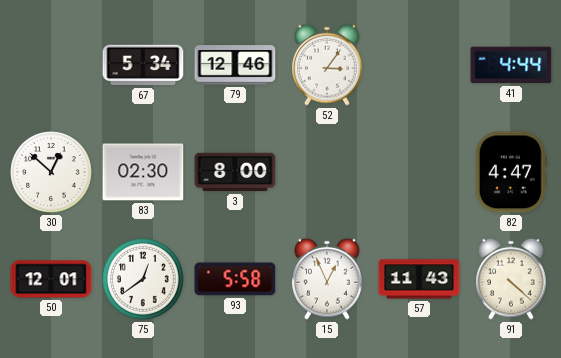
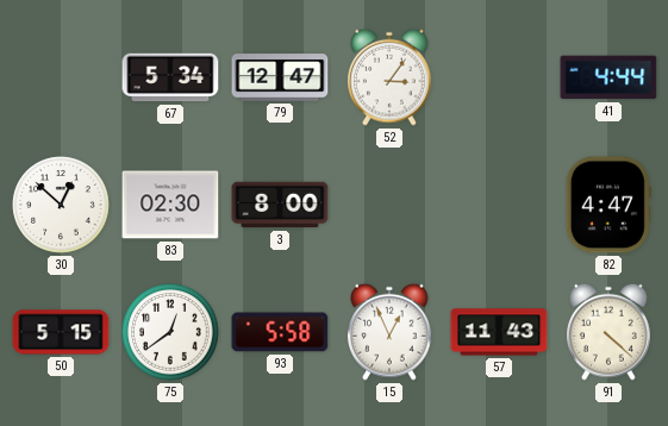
79: 12:46 -> 12:47
50: 12:01 -> 5:15
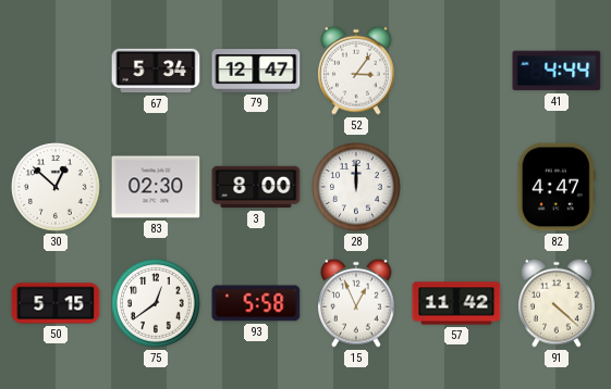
28: none -> 12:00
57: 11:43 -> 11:42
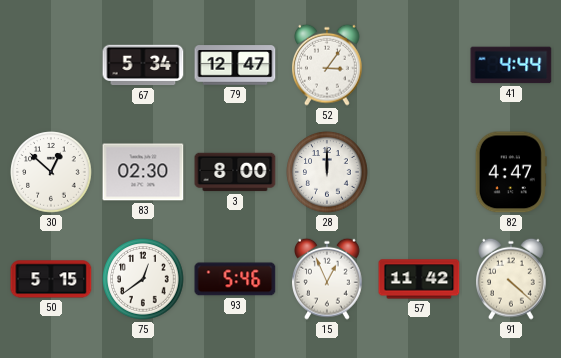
93: 5:58 -> 5:46
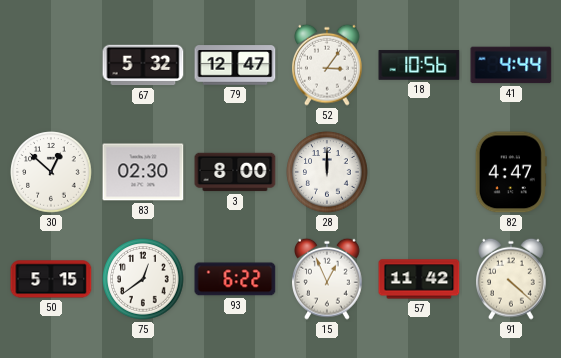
67: 5:34 -> 5:32
18: none -> 10:56
93: 5:46 -> 6:22
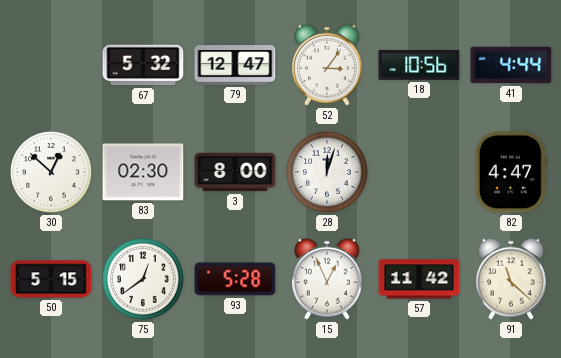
28: 12:00 -> 12:03
93: 6:22 -> 5:28
91: 4:22 -> 11:22
